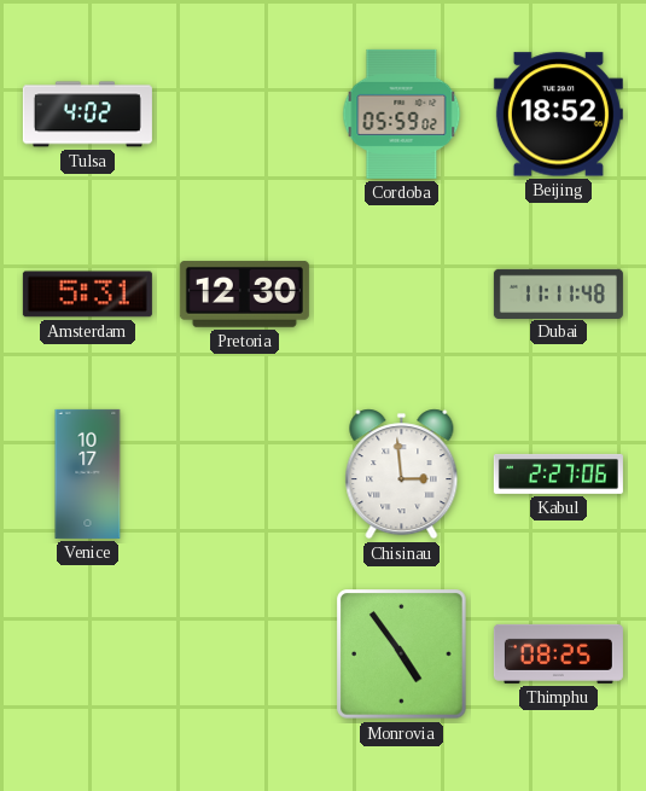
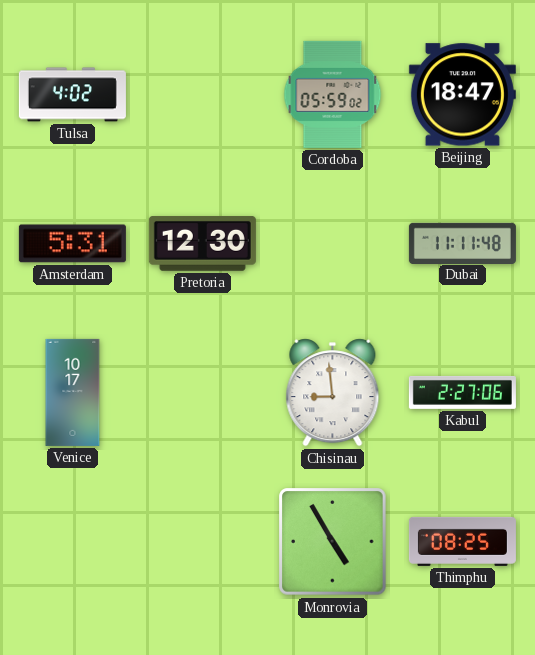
Beijing: 18:52 -> 18:47
Chisinau: 2:59 -> 8:59
Monrovia: 4:54 -> 4:55
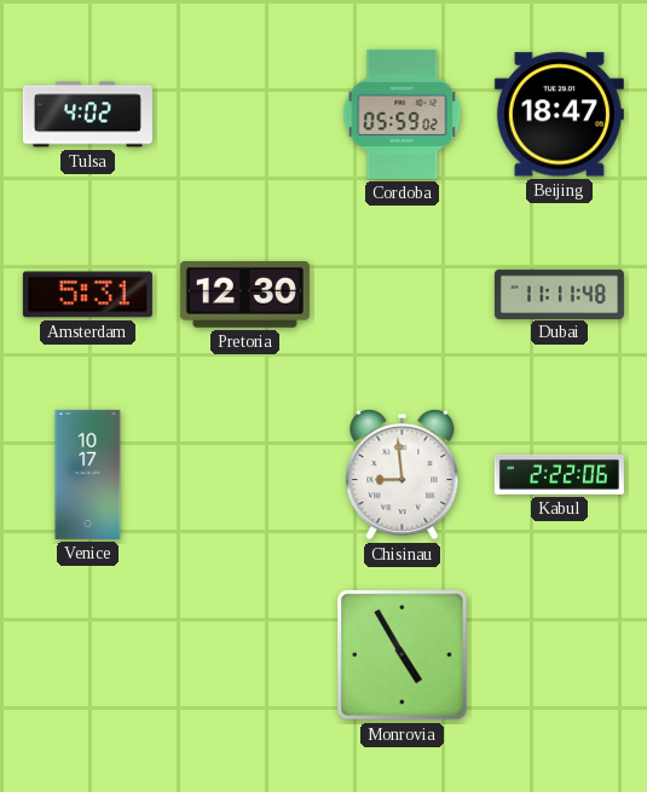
Kabul: 2:27 -> 2:22
Thimphu: 08:25 -> none
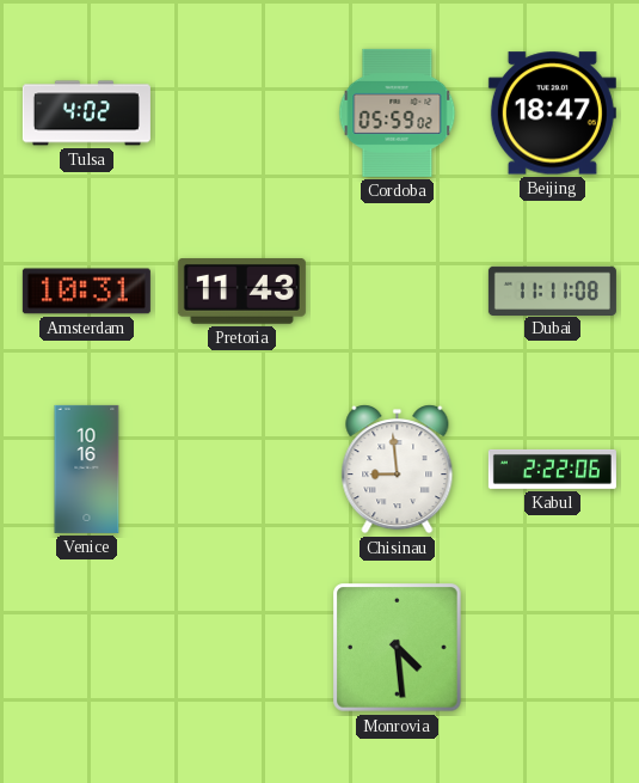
Amsterdam: 5:31 -> 10:31
Pretoria: 12:30 -> 11:43
Dubai: 11:11:48 -> 11:11:08
Venice: 10:17 -> 10:16
Monrovia: 4:55 -> 4:29
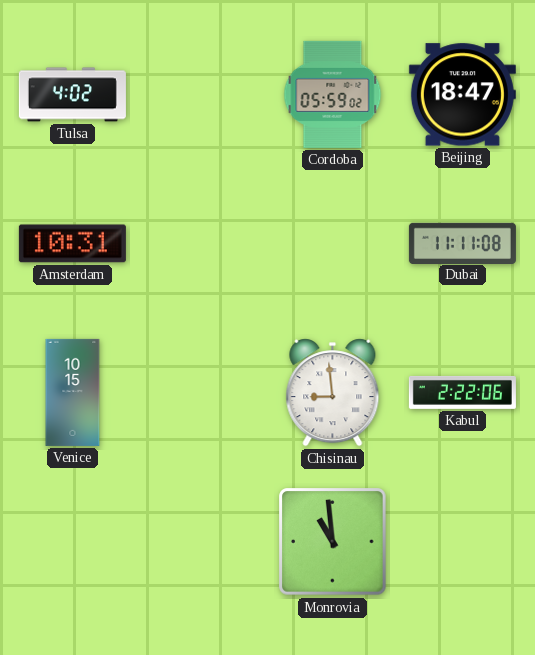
Pretoria: 11:43 -> none
Venice: 10:16 -> 10:15
Monrovia: 4:29 -> 10:59
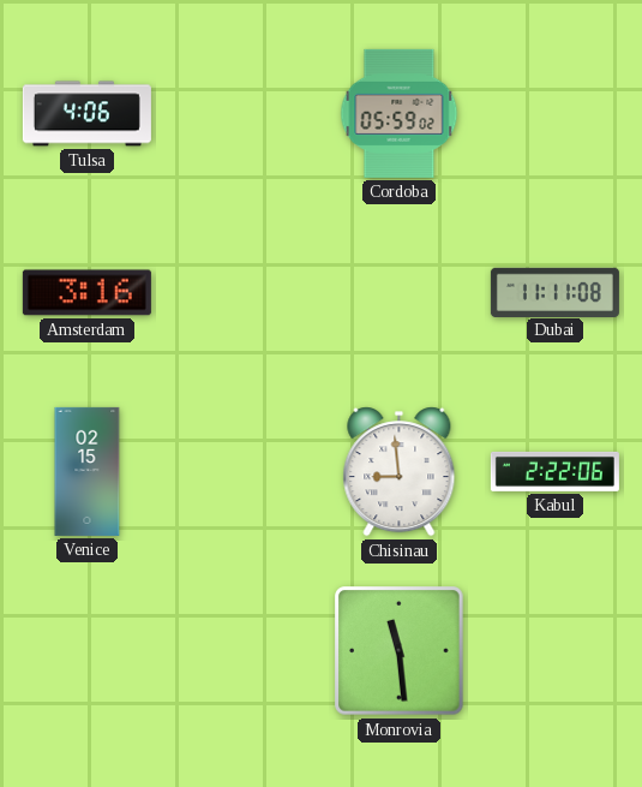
Tulsa: 4:02 -> 4:06
Beijing: 18:47 -> none
Amsterdam: 10:31 -> 3:16
Venice: 10:15 -> 02:15
Monrovia: 10:59 -> 11:29
